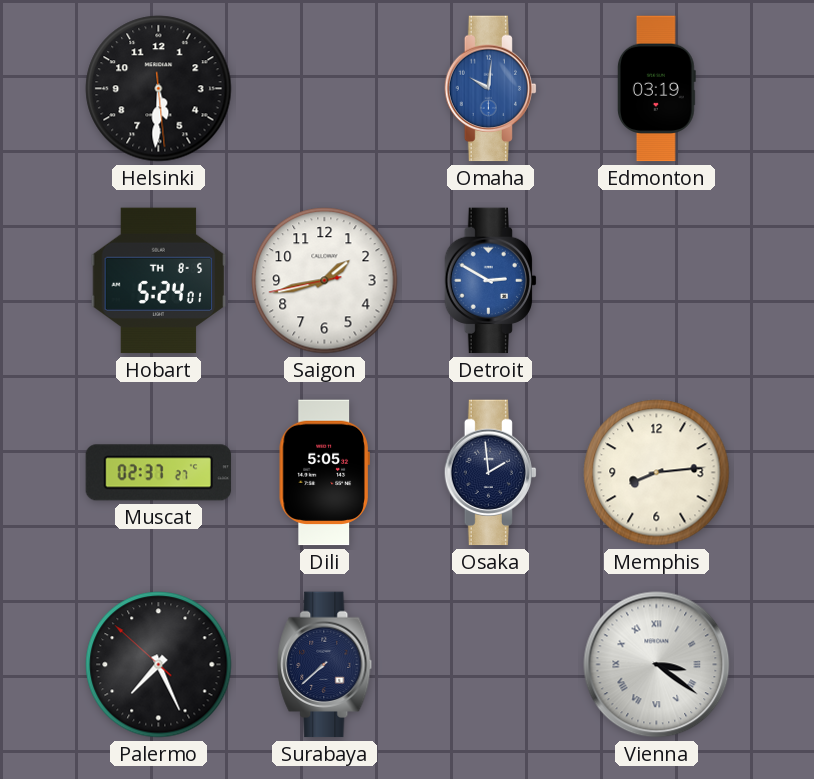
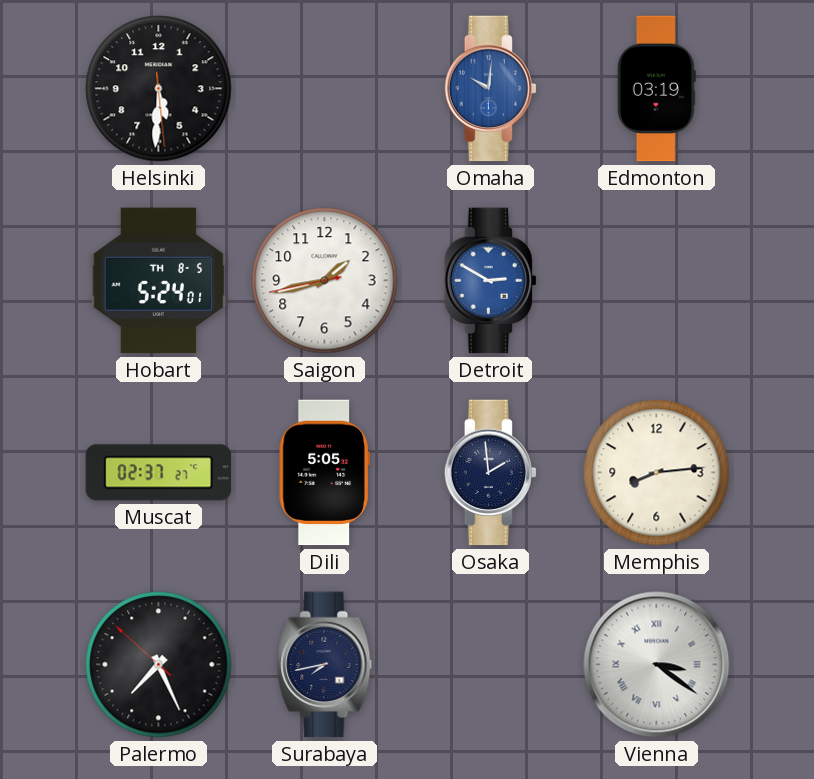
Surabaya: 7:38 -> 7:43
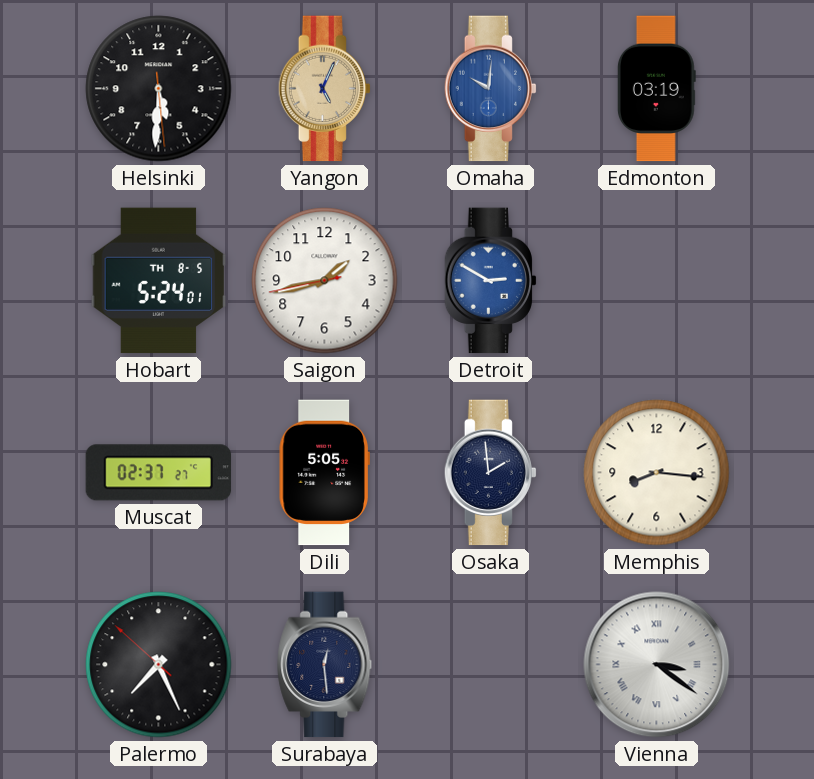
Yangon: none -> 5:04
Memphis: 8:14 -> 8:16
Surabaya: 7:43 -> 12:29
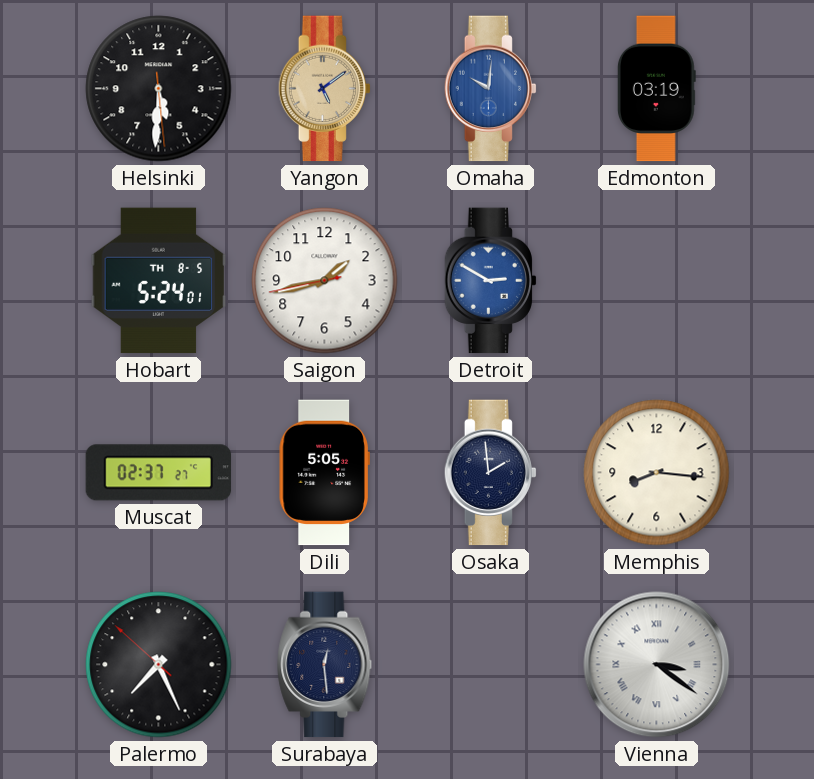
Yangon: 5:04 -> 5:09
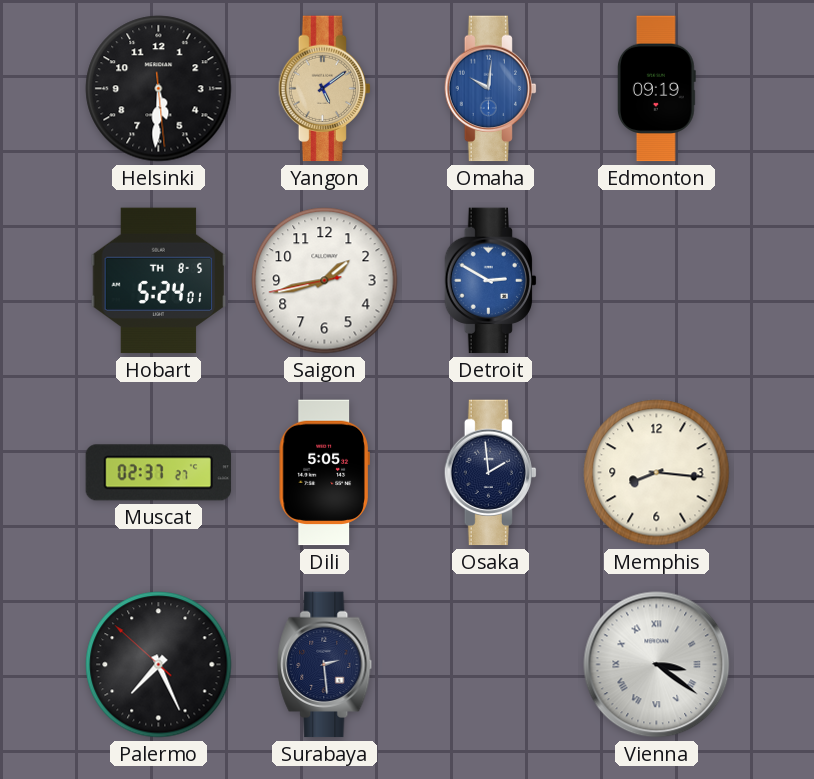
Edmonton: 03:19 -> 09:19
Surabaya: 12:29 -> 2:29
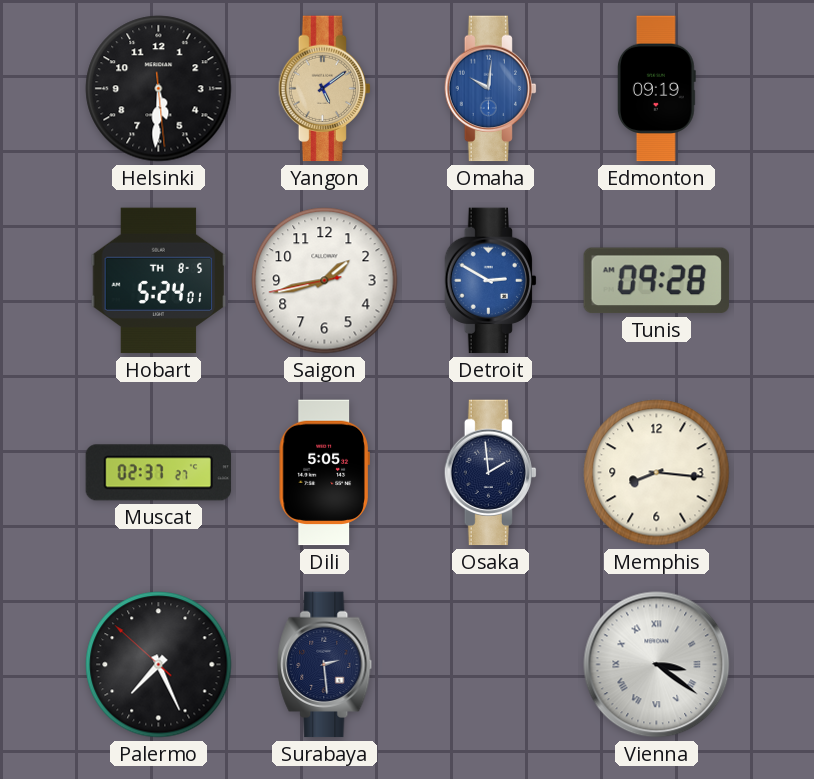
Tunis: none -> 09:28
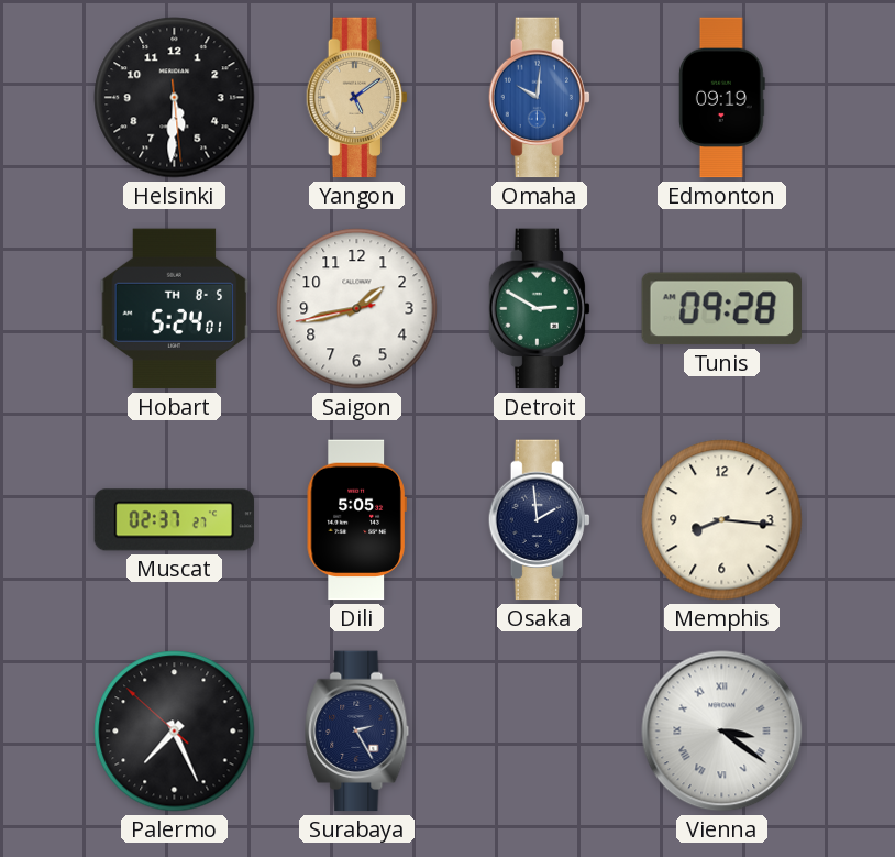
Detroit dial: blue -> green
Surabaya: 2:29 -> 2:25
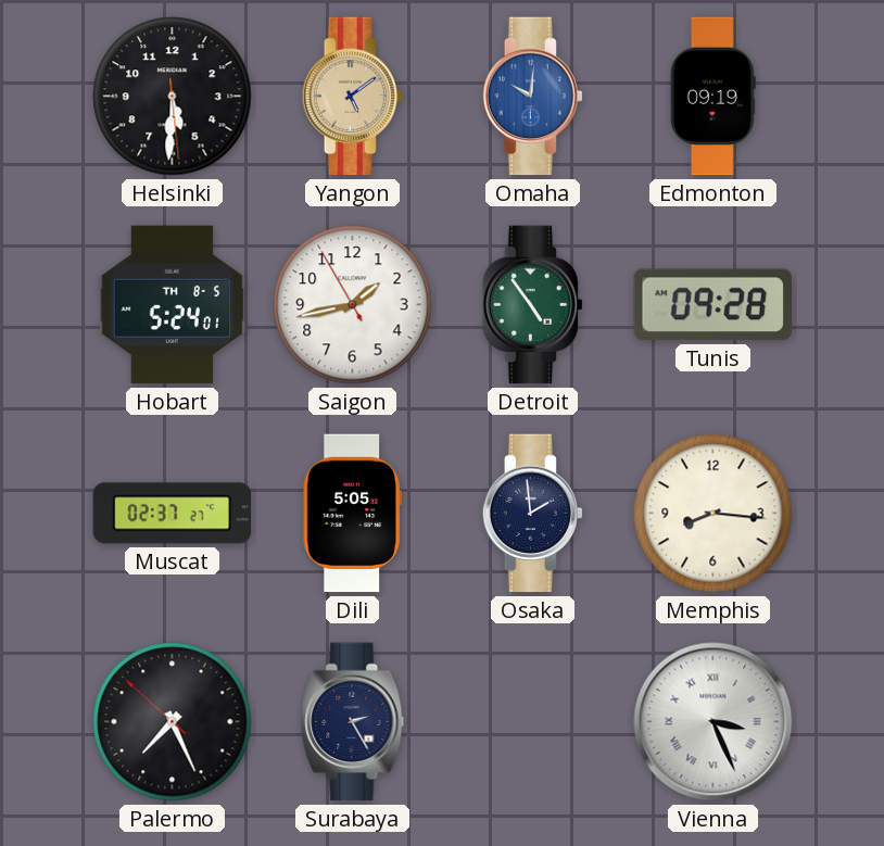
Saigon: 1:42:43 -> 1:42:55
Detroit: 2:50 -> 4:54
Vienna: 3:21 -> 3:26
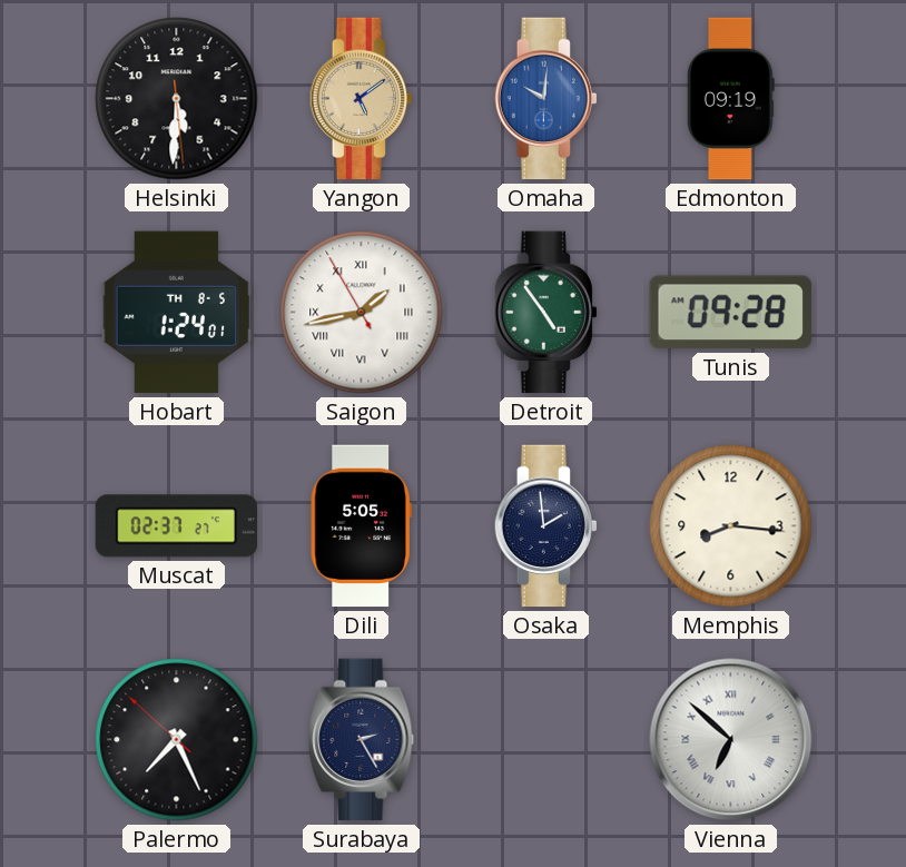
Hobart: 5:24 -> 1:24
Saigon numerals: Arabic -> Roman
Vienna: 3:26 -> 6:52
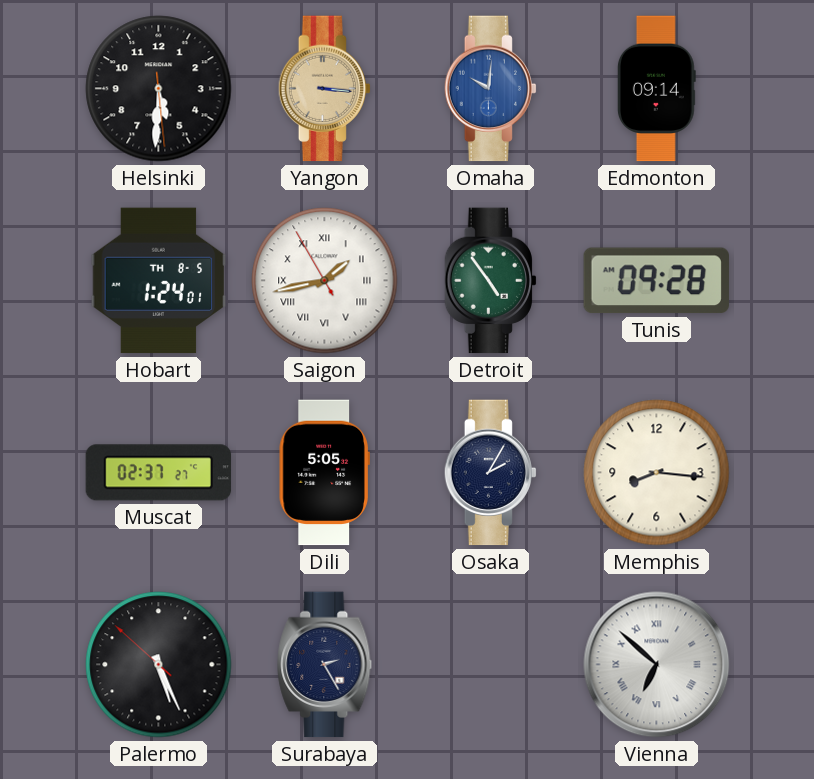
Yangon: 5:09 -> 3:16
Edmonton: 09:19 -> 09:14
Osaka: 1:59 -> 2:05
Palermo: 7:25 -> 5:25
